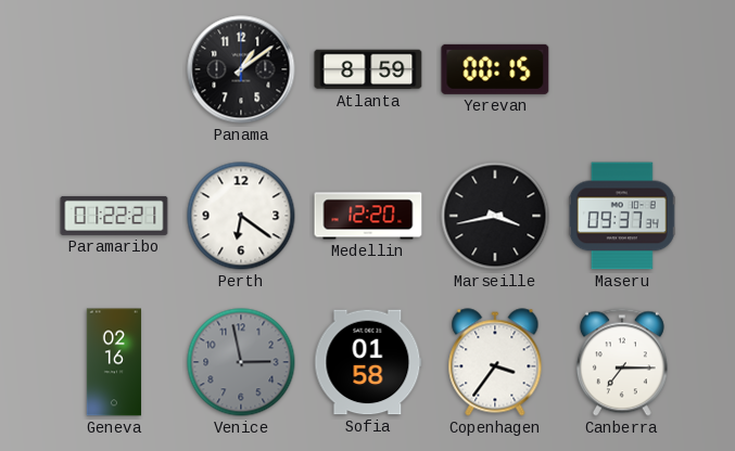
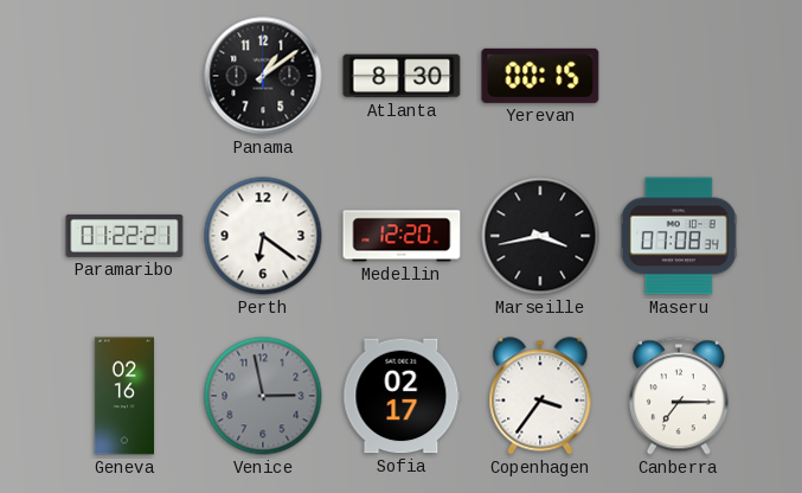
Atlanta: 8:59 -> 8:30
Maseru: 09:37 -> 07:08
Sofia: 01:58 -> 02:17
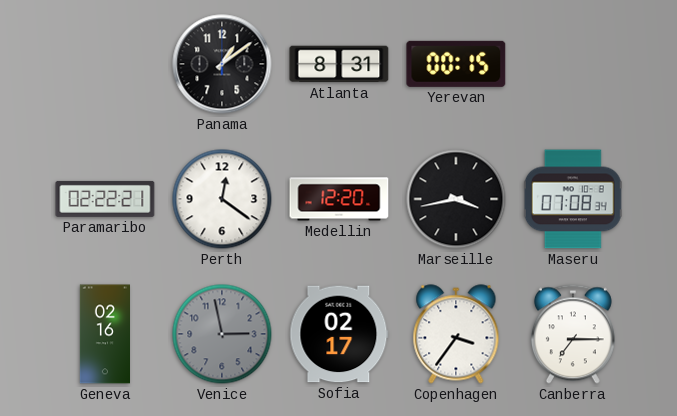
Atlanta: 8:30 -> 8:31
Paramaribo: 01:22 -> 02:22
Perth: 6:21 -> 12:21
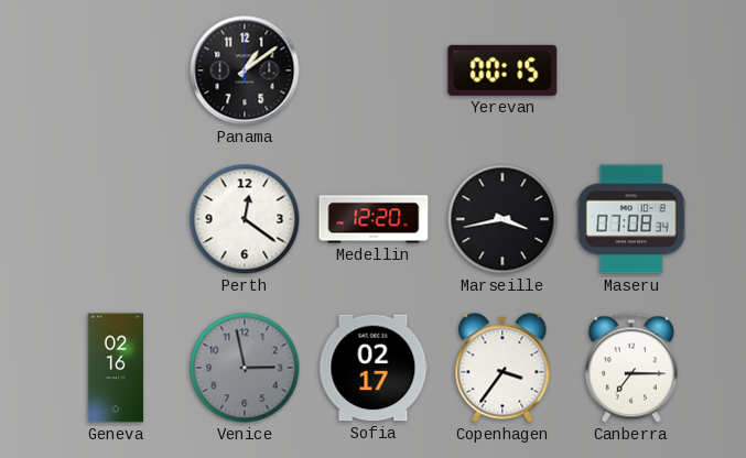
Atlanta: 8:31 -> none
Paramaribo: 02:22 -> none
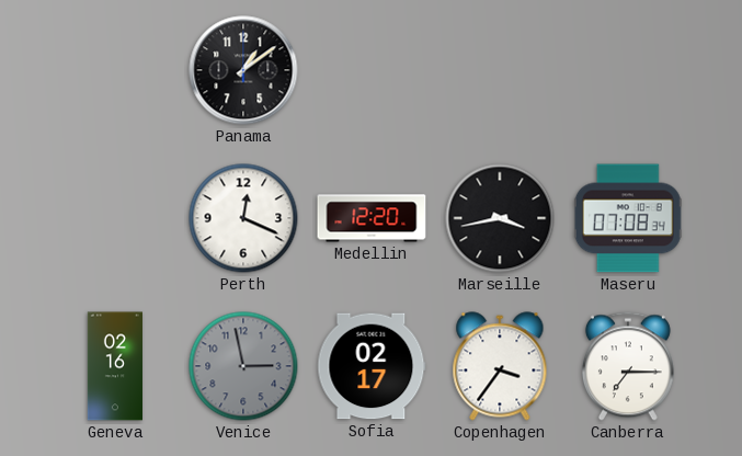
Yerevan: 00:15 -> none
Perth: 12:21 -> 12:19
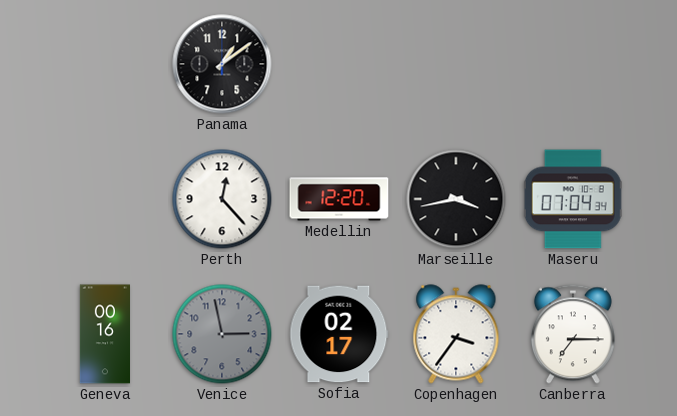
Perth: 12:19 -> 12:23
Maseru: 07:08 -> 07:04
Geneva: 02:16 -> 00:16
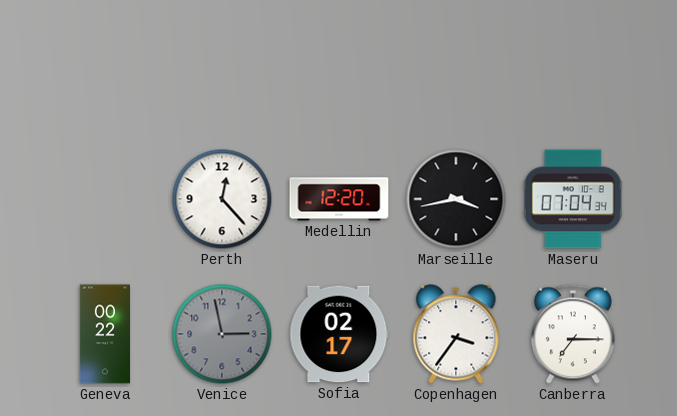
Panama: 1:09 -> none
Geneva: 00:16 -> 00:22
